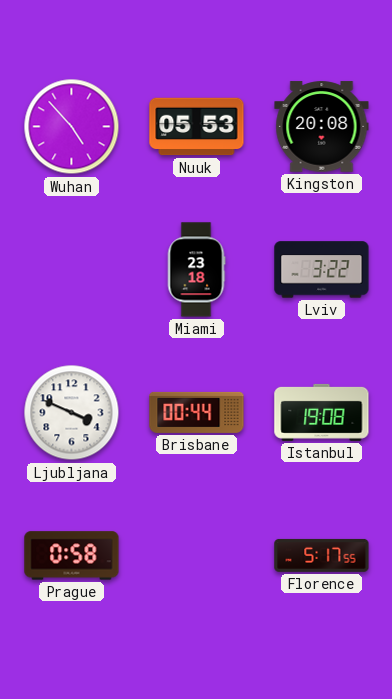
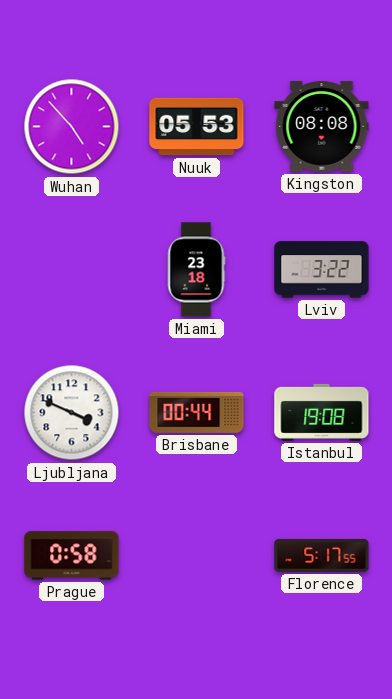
Kingston: 20:08 -> 08:08
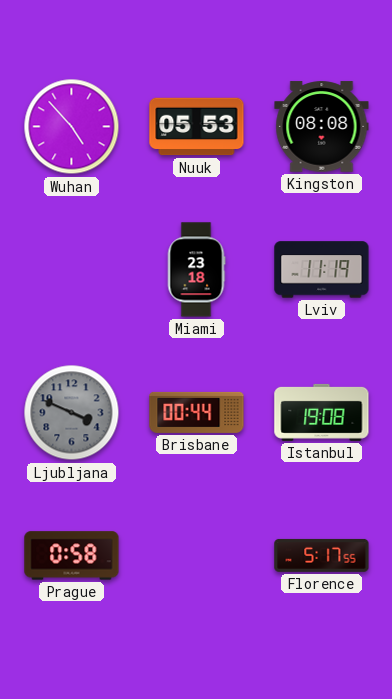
Lviv: 3:22 -> 11:19
Ljubljana dial: white -> grey
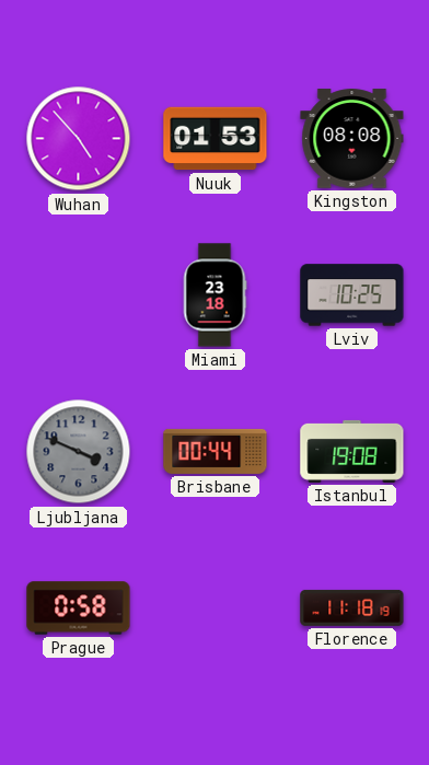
Nuuk: 05:53 -> 01:53
Lviv: 11:19 -> 10:25
Florence: 5:17 -> 11:18
